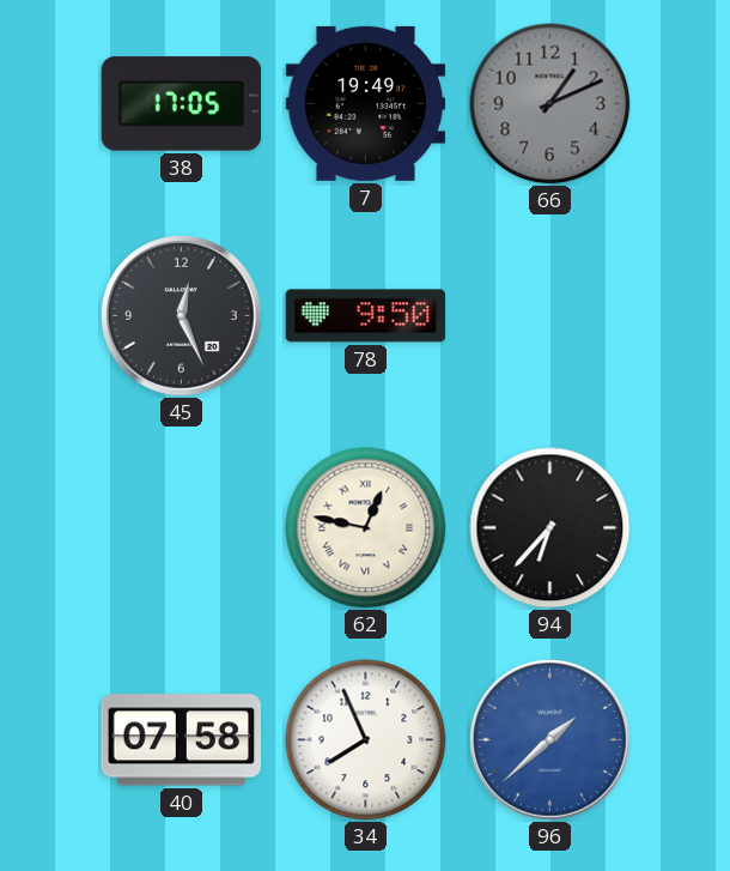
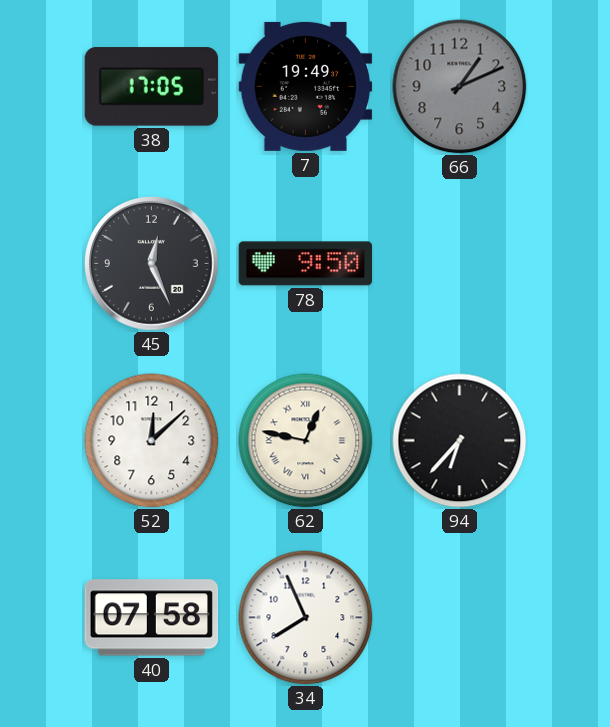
52: none -> 12:08
96: 1:38 -> none
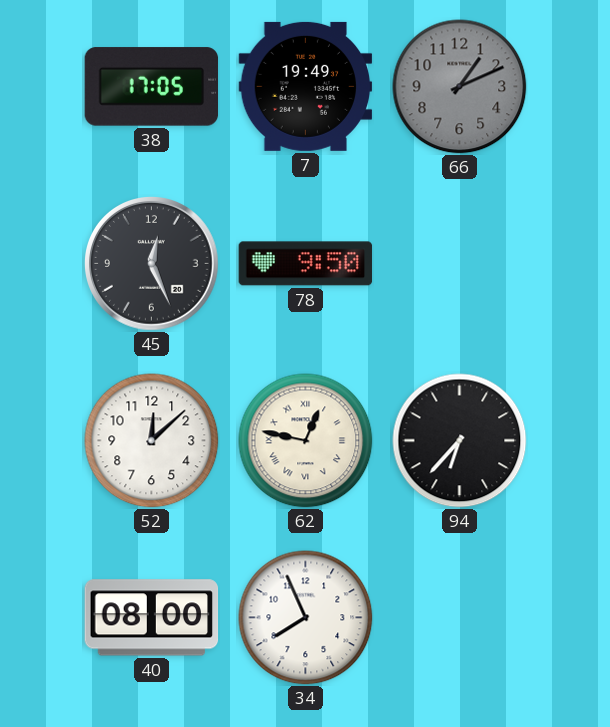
40: 07:58 -> 08:00
